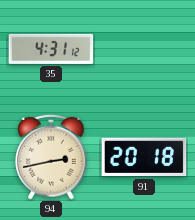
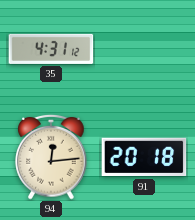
94: 2:43 -> 12:14
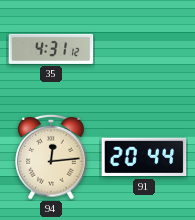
91: 20:18 -> 20:44
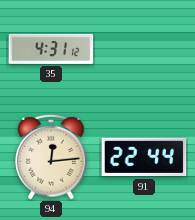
91: 20:44 -> 22:44
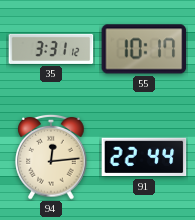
35: 4:31 -> 3:31
55: none -> 10:17
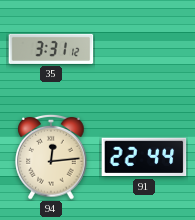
55: 10:17 -> none
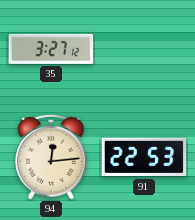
35: 3:31 -> 3:27
91: 22:44 -> 22:53
